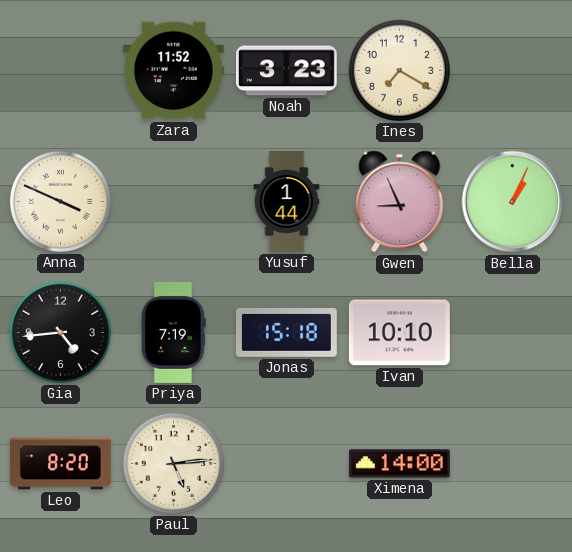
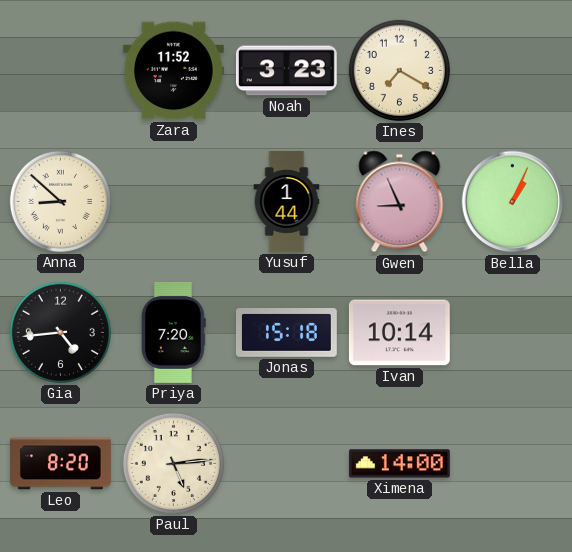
Anna: 3:49 -> 8:52
Priya: 7:19 -> 7:20
Ivan: 10:10 -> 10:14
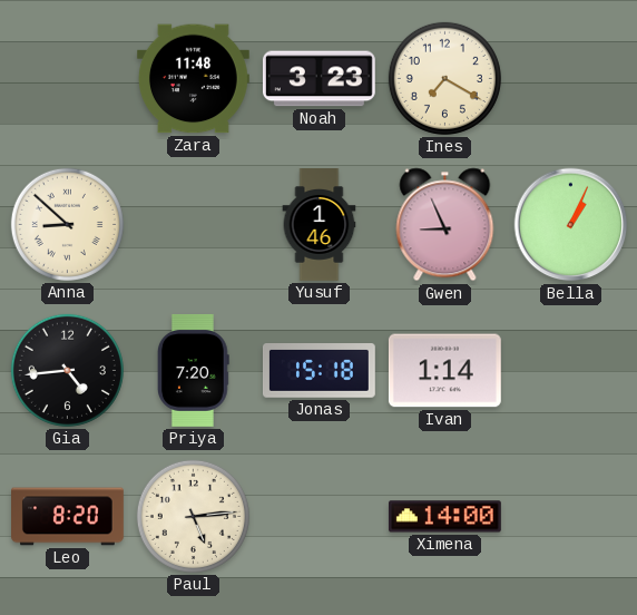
Zara: 11:52 -> 11:48
Yusuf: 1:44 -> 1:46
Ivan: 10:14 -> 1:14
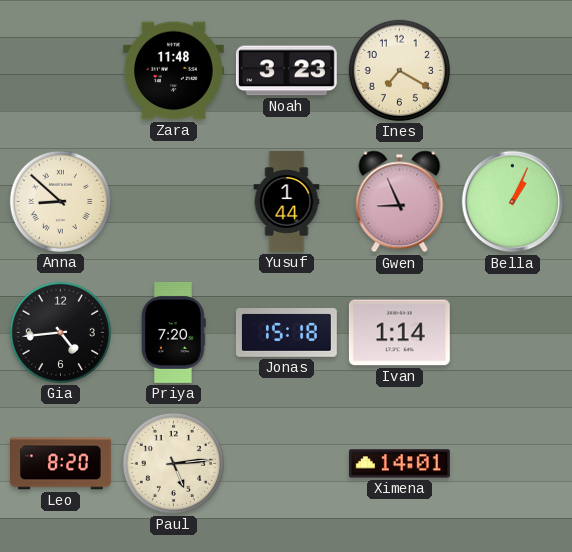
Yusuf: 1:46 -> 1:44
Ximena: 14:00 -> 14:01
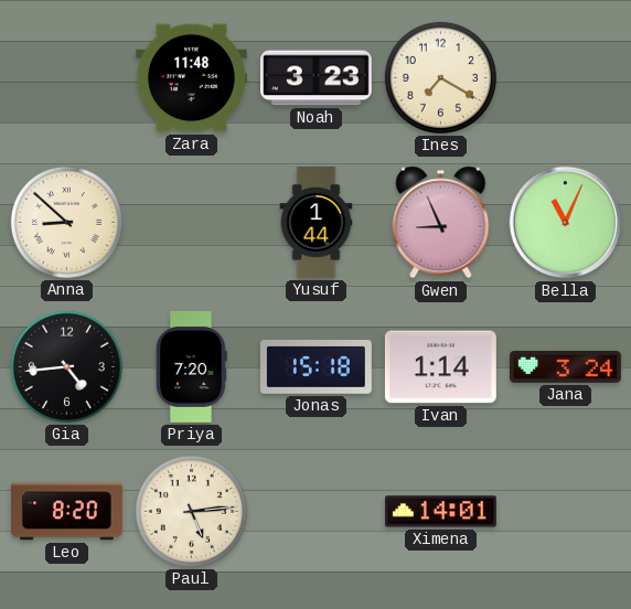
Bella: 1:04 -> 11:04
Jana: none -> 3:24
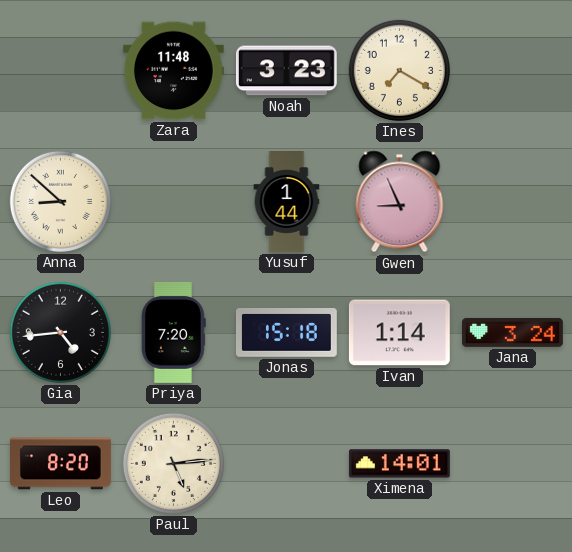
Bella: 11:04 -> none
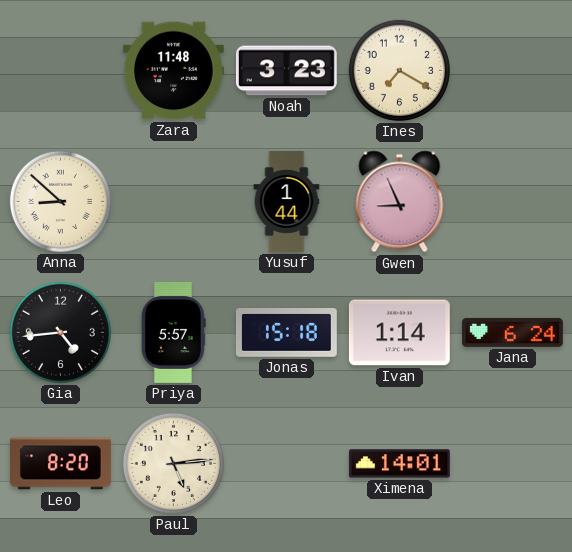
Priya: 7:20 -> 5:57
Jana: 3:24 -> 6:24
